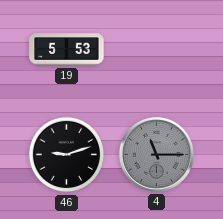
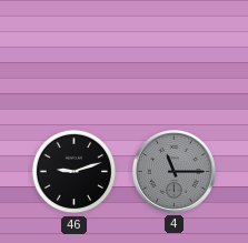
19: 5:53 -> none
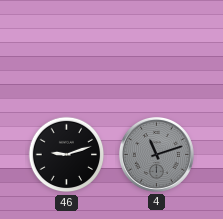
4: 11:15 -> 11:12
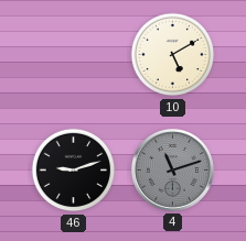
10: none -> 5:10
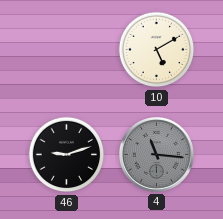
4: 11:12 -> 11:16
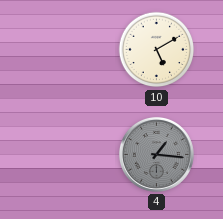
46: 9:12 -> none
4: 11:16 -> 1:16
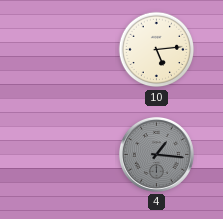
10: 5:10 -> 5:14
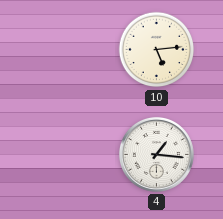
4 dial: grey -> white
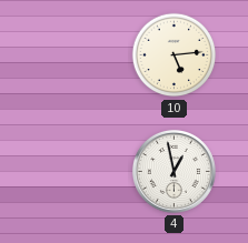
4: 1:16 -> 12:58
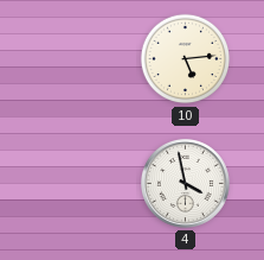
4: 12:58 -> 3:58
